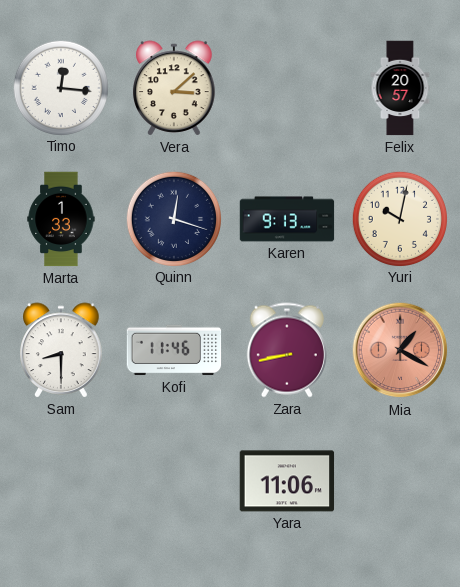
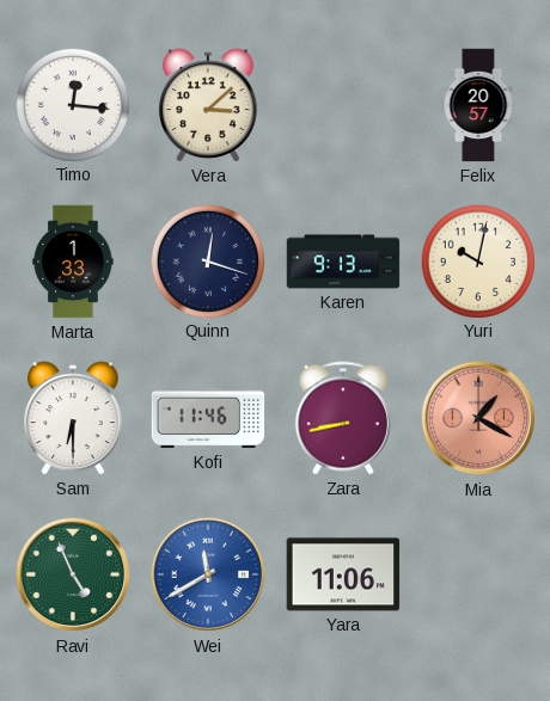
Sam: 8:30 -> 6:30
Ravi: none -> 4:56
Wei: none -> 11:40
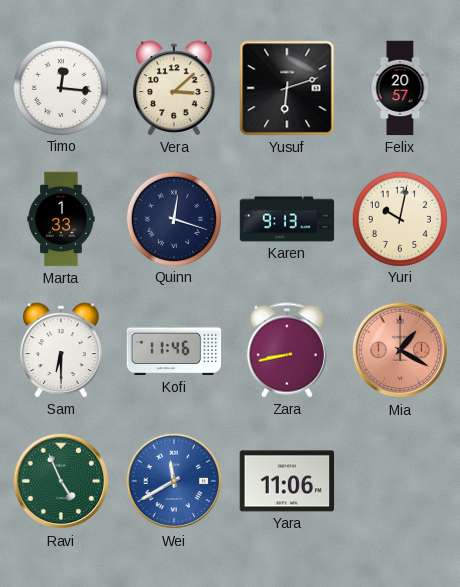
Yusuf: none -> 6:12
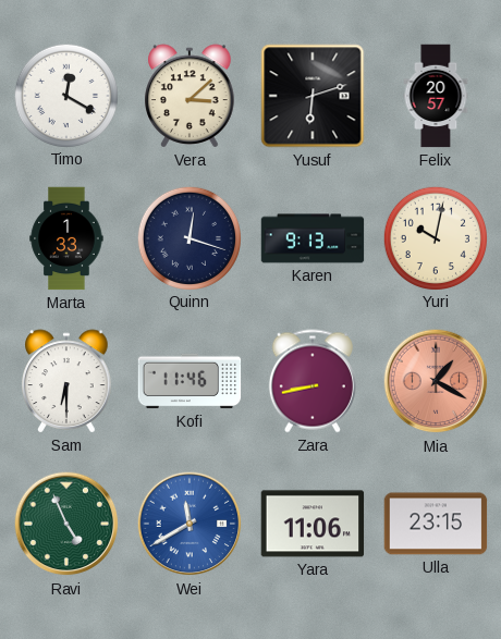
Timo: 12:16 -> 12:20
Ulla: none -> 23:15
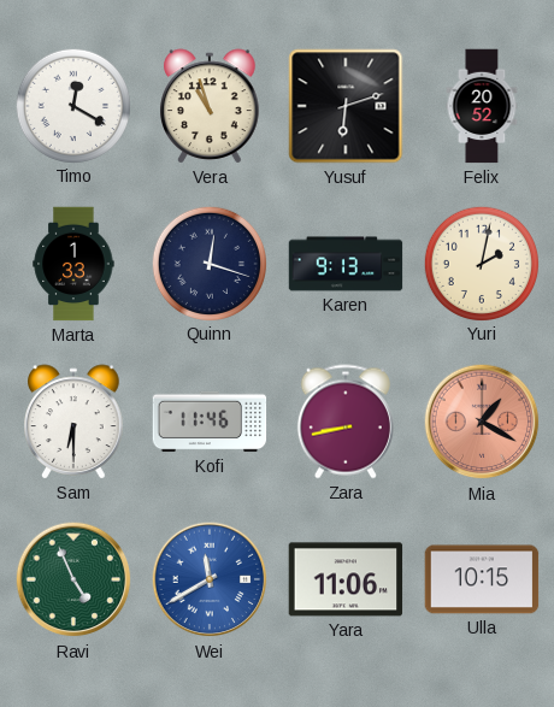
Vera: 3:08 -> 10:57
Felix: 20:57 -> 20:52
Yuri: 10:02 -> 2:02
Ulla: 23:15 -> 10:15
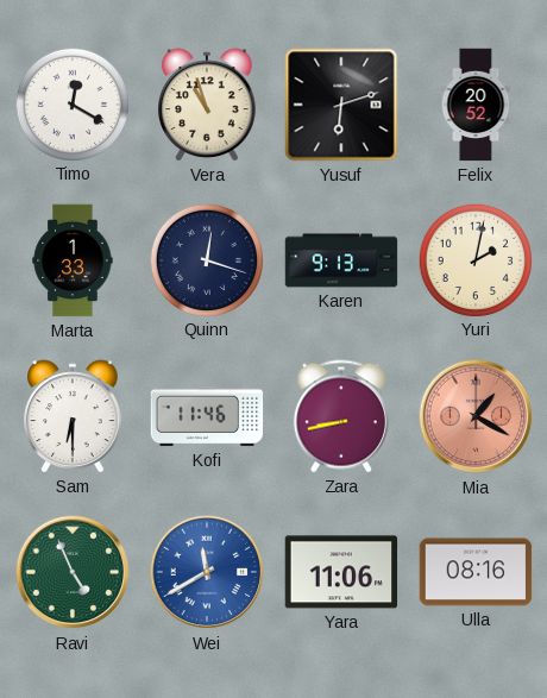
Ulla: 10:15 -> 08:16
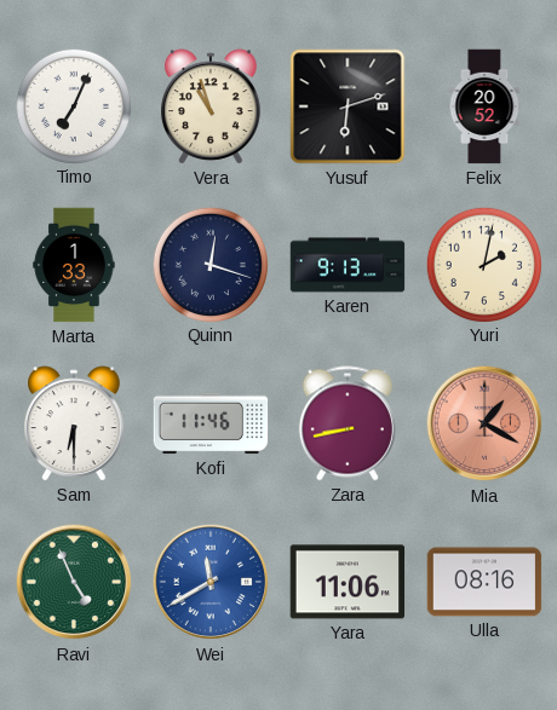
Timo: 12:20 -> 7:04
